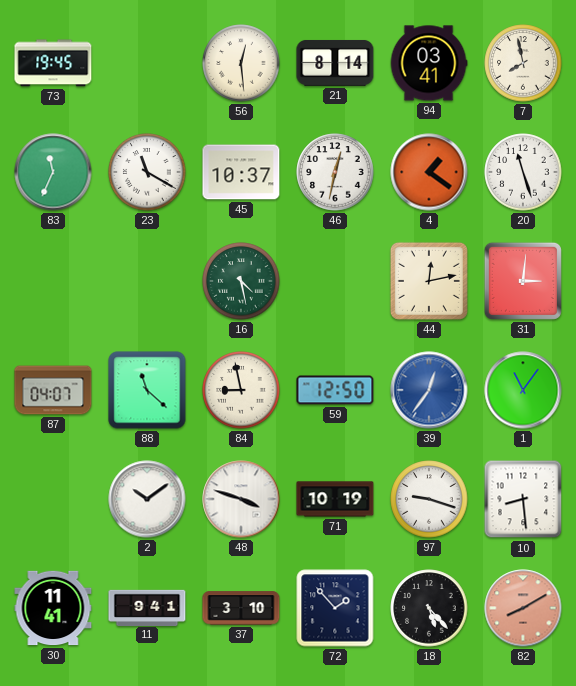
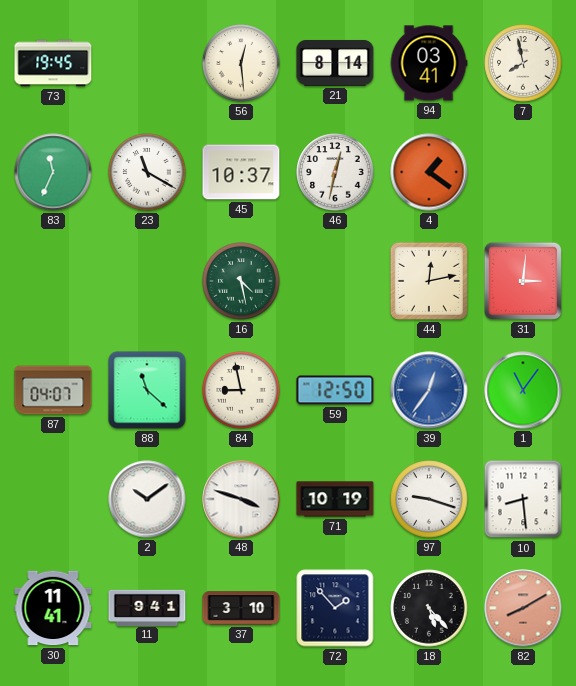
20: 11:27 -> none
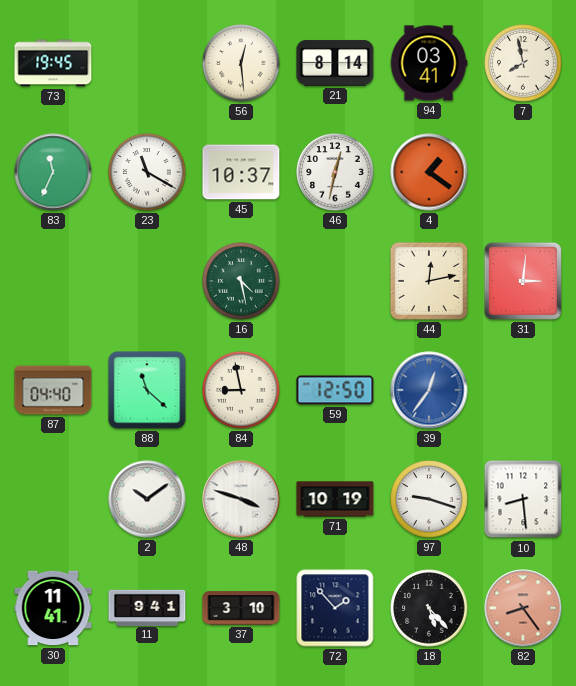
87: 04:07 -> 04:40
1: 11:06 -> none
82: 8:10 -> 8:24
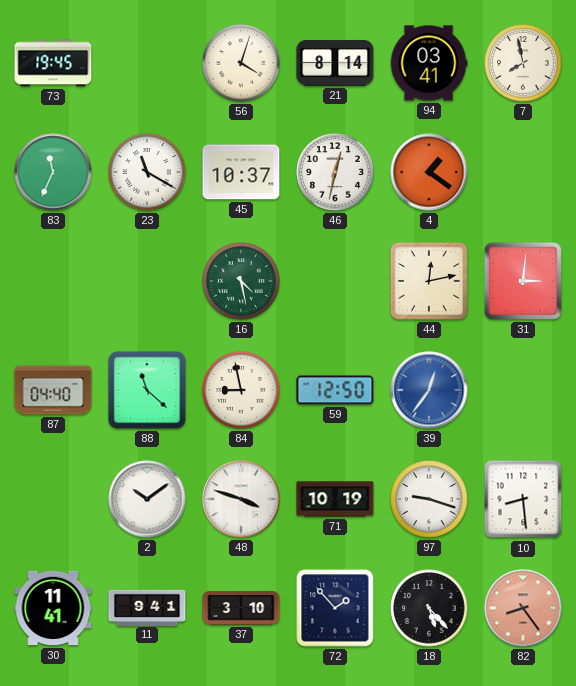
56: 12:29 -> 4:03
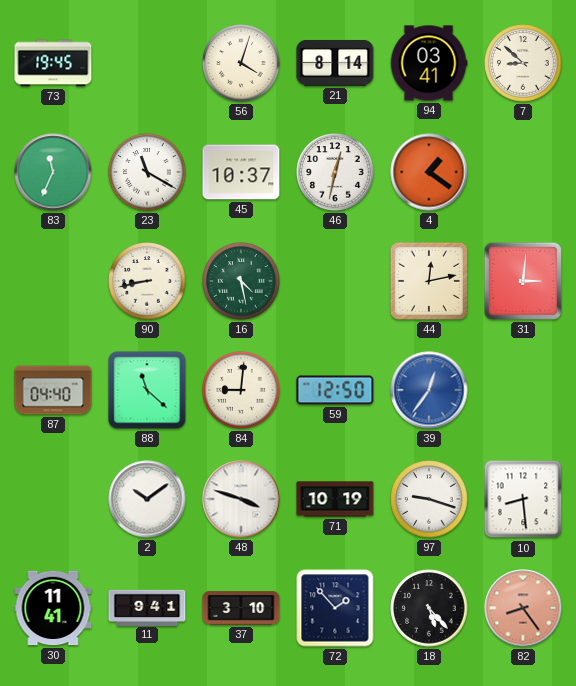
7: 7:58 -> 8:52
90: none -> 8:43
84: 8:58 -> 9:01
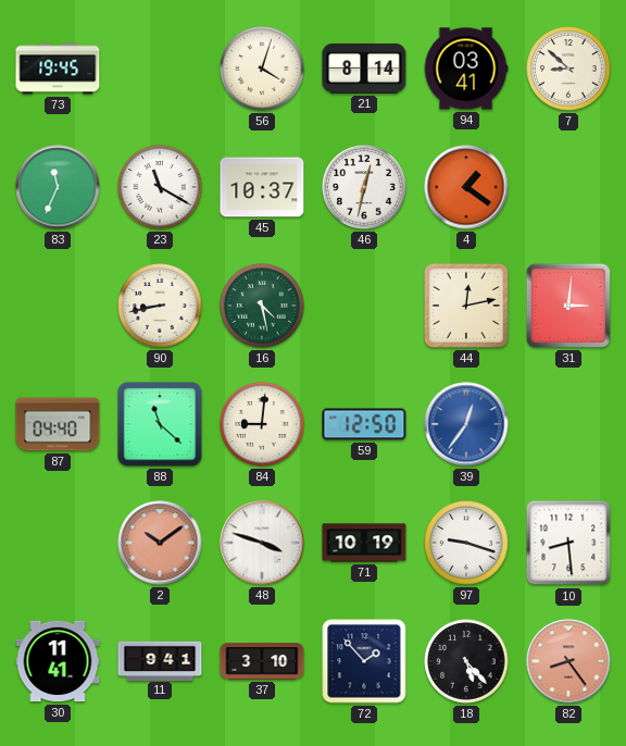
2 dial: white -> salmon
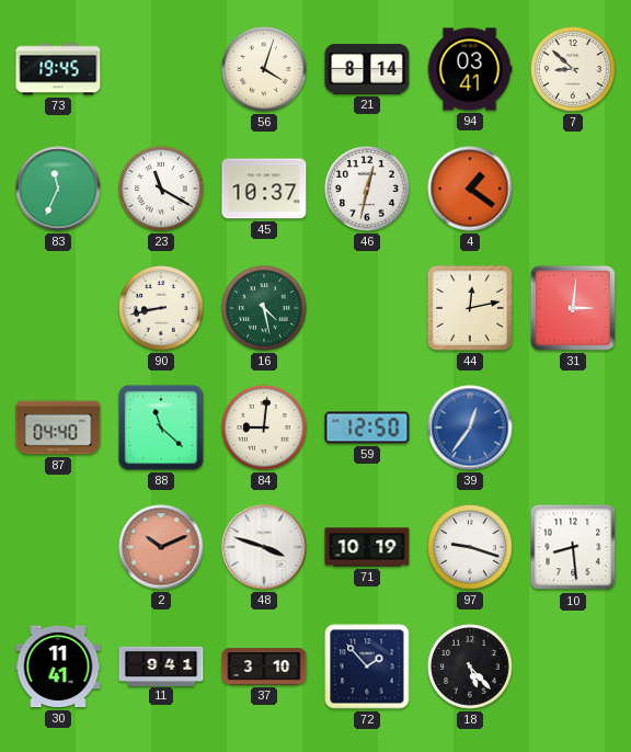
2: 10:09 -> 10:11
82: 8:24 -> none
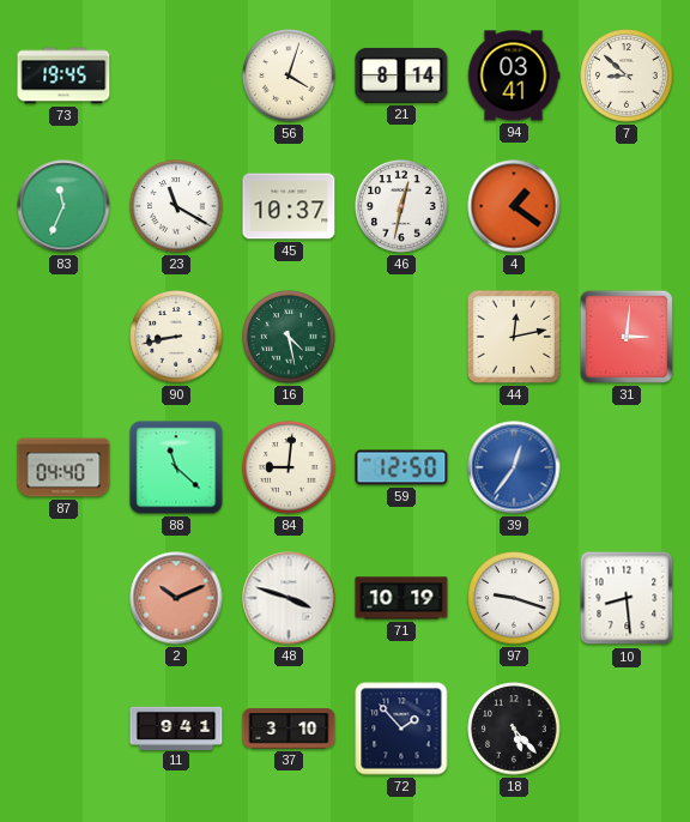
30: 11:41 -> none
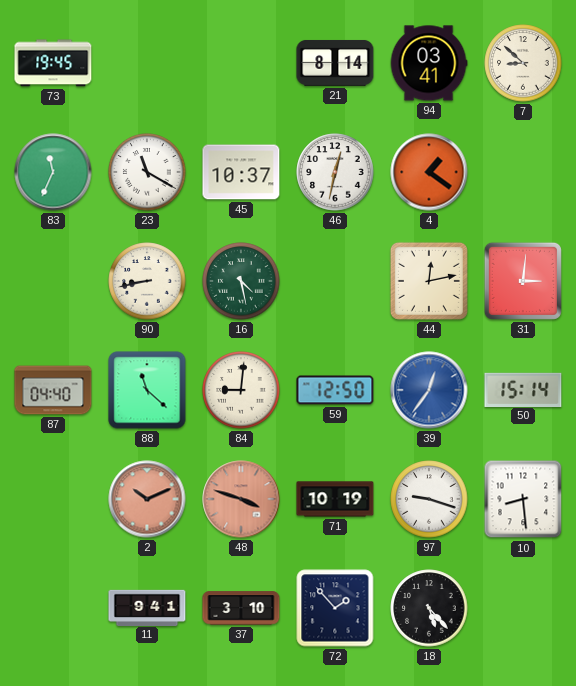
56: 4:03 -> none
50: none -> 15:14
48 dial: white -> salmon
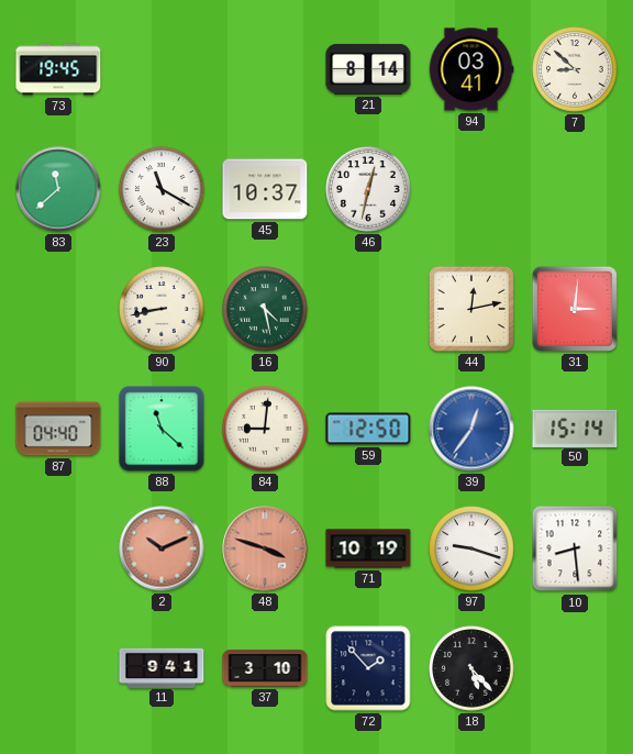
83: 11:34 -> 11:38
4: 1:21 -> none
